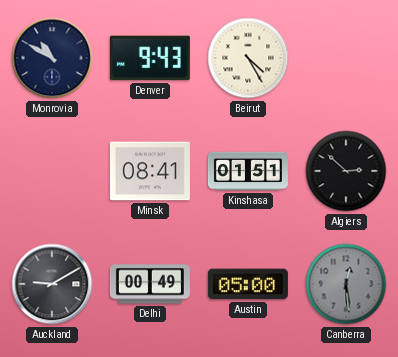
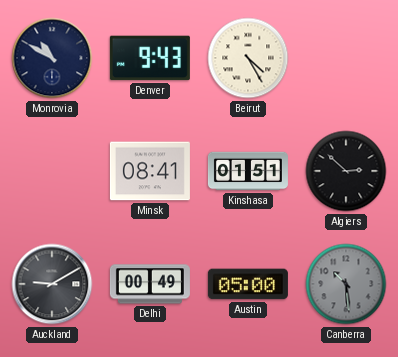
Canberra: 12:29 -> 10:29
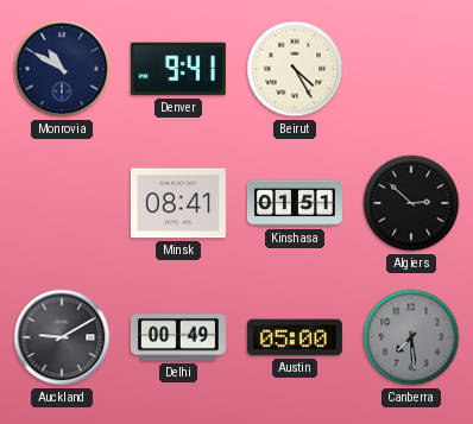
Denver: 9:43 -> 9:41
Canberra: 10:29 -> 7:29
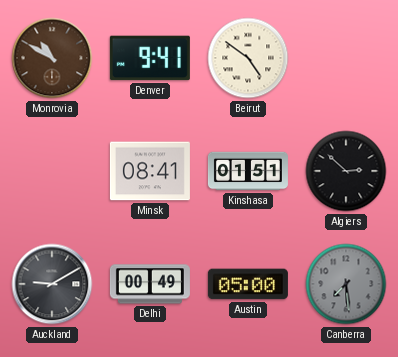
Monrovia dial: navy -> brown
Beirut: 4:25 -> 4:51
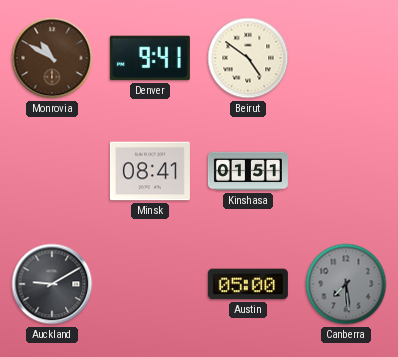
Algiers: 2:52 -> none
Delhi: 00:49 -> none
